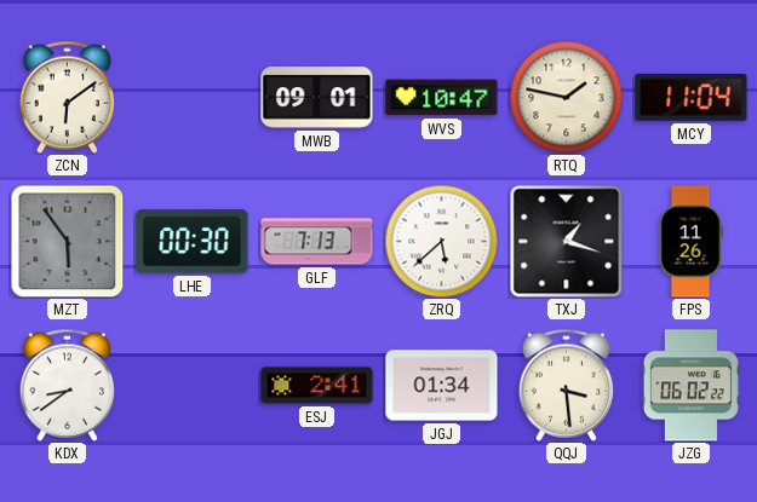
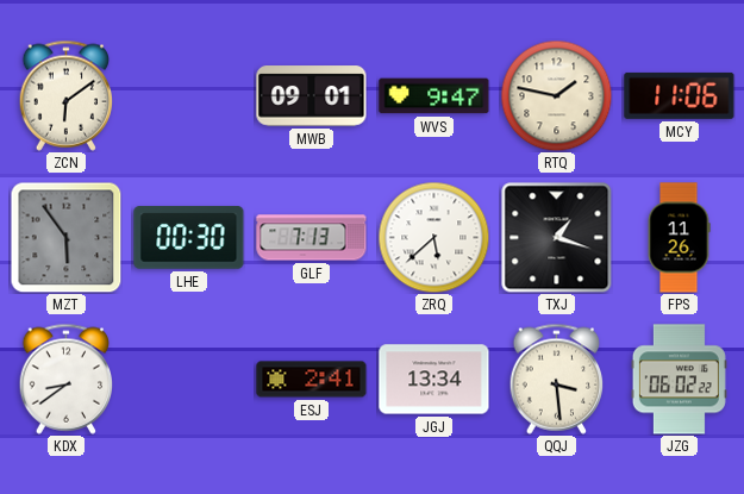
WVS: 10:47 -> 9:47
MCY: 11:04 -> 11:06
JGJ: 01:34 -> 13:34
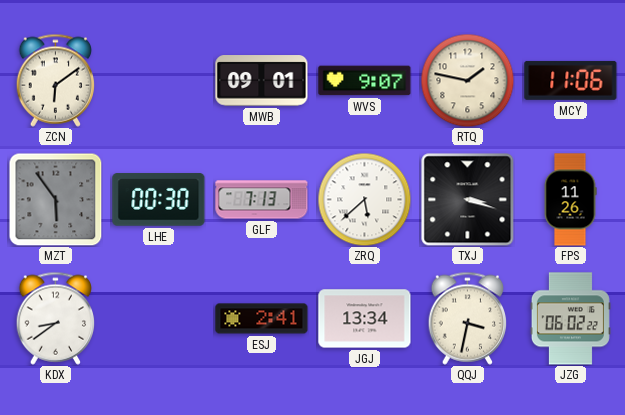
WVS: 9:47 -> 9:07
TXJ: 1:18 -> 3:18
QQJ: 3:29 -> 3:32
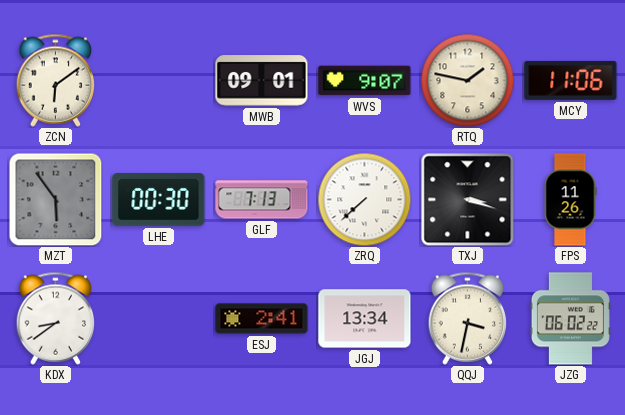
ZRQ: 5:38 -> 7:38
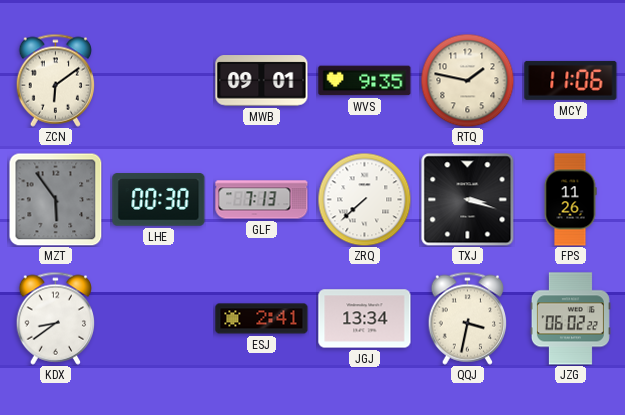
WVS: 9:07 -> 9:35
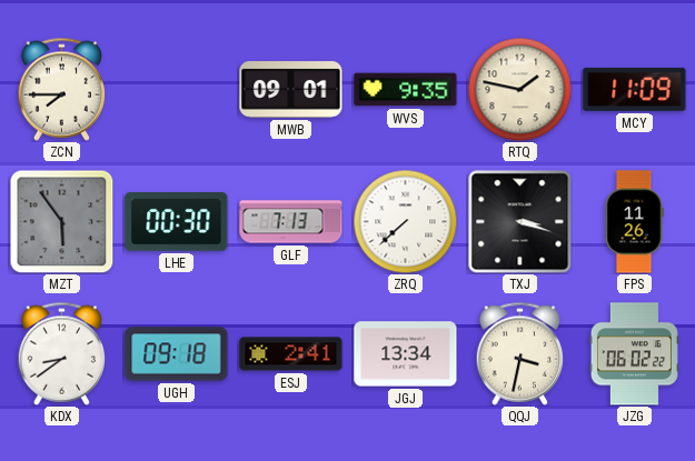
ZCN: 6:09 -> 7:45
MCY: 11:06 -> 11:09
UGH: none -> 09:18
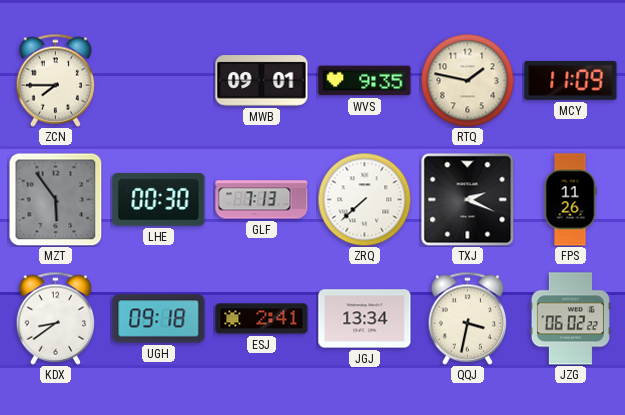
TXJ: 3:18 -> 2:19
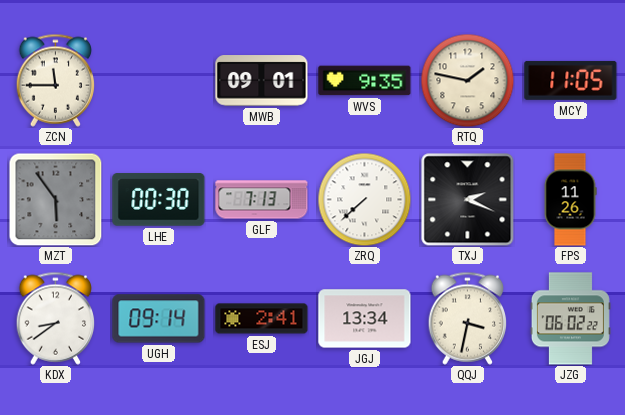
ZCN: 7:45 -> 11:45
MCY: 11:09 -> 11:05
UGH: 09:18 -> 09:14
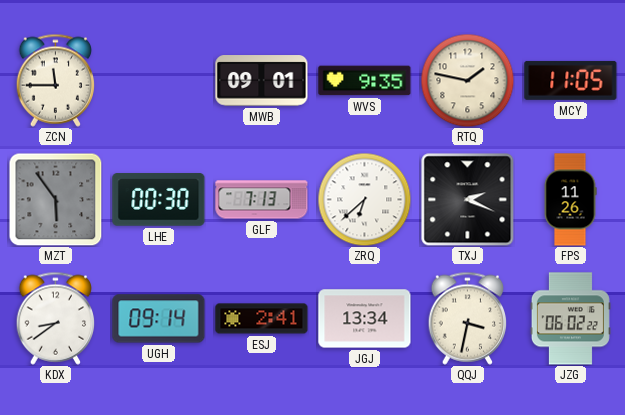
ZRQ: 7:38 -> 6:38
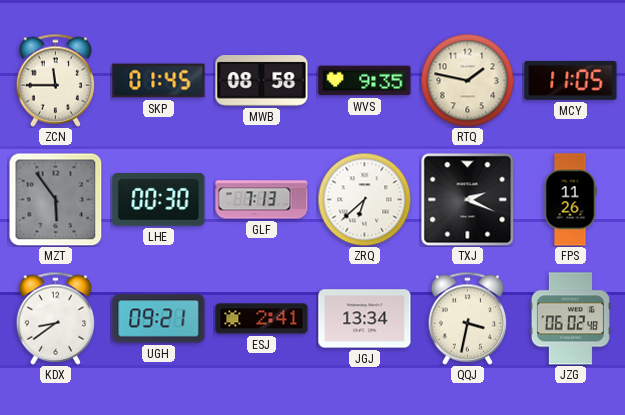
SKP: none -> 01:45
MWB: 09:01 -> 08:58
UGH: 09:14 -> 09:21
JZG: 06:02:22 -> 06:02:48
